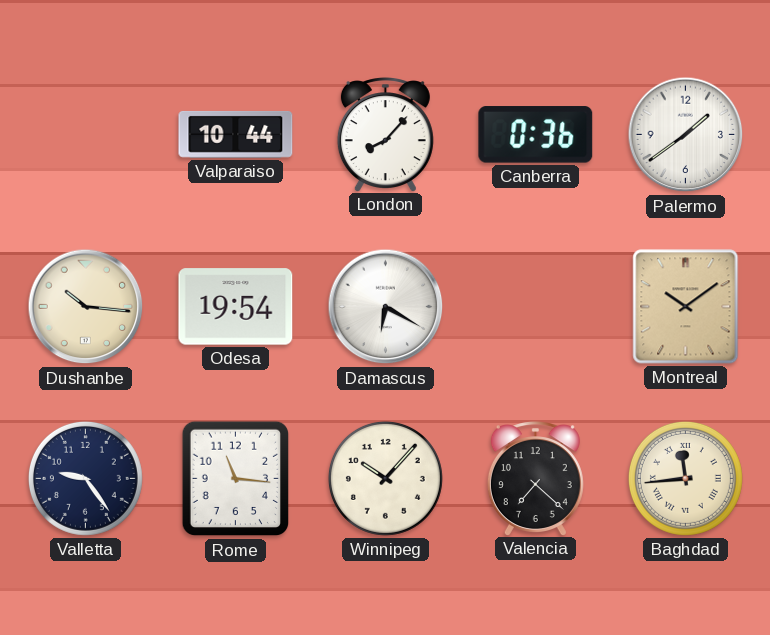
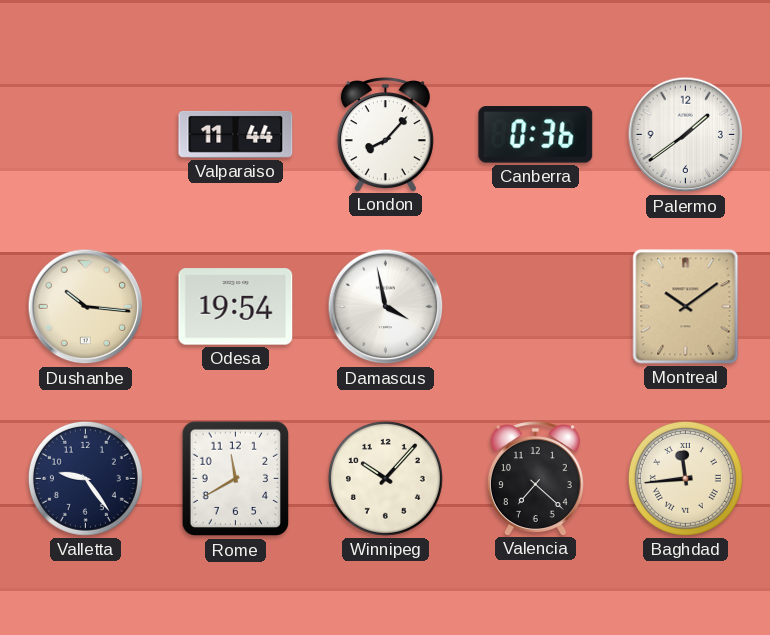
Valparaiso: 10:44 -> 11:44
Damascus: 6:20 -> 3:58
Rome: 11:16 -> 11:40
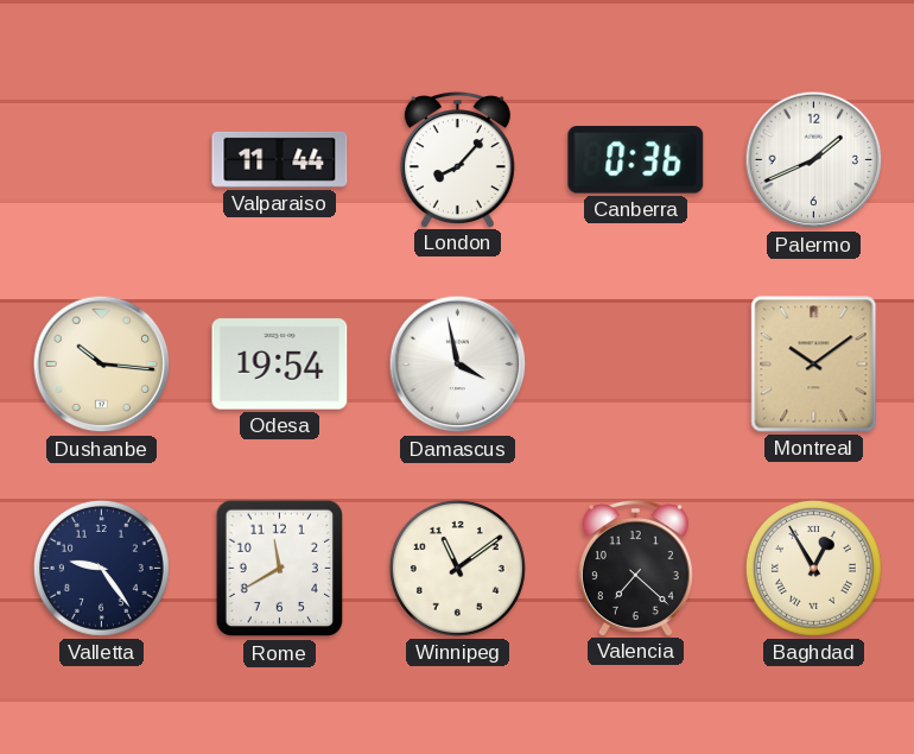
Palermo: 1:39 -> 1:41
Winnipeg: 10:07 -> 11:09
Baghdad: 11:44 -> 12:55
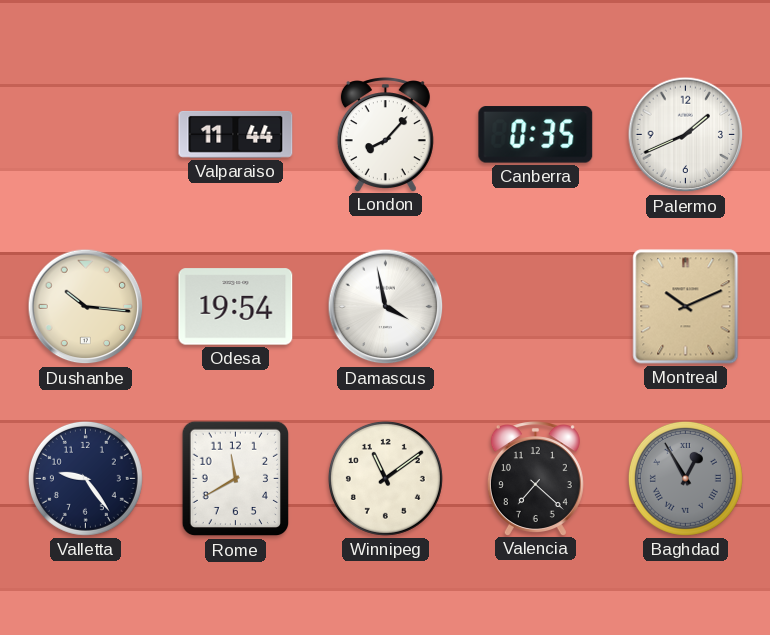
Canberra: 0:36 -> 0:35
Montreal: 10:09 -> 10:11
Baghdad dial: cream -> grey
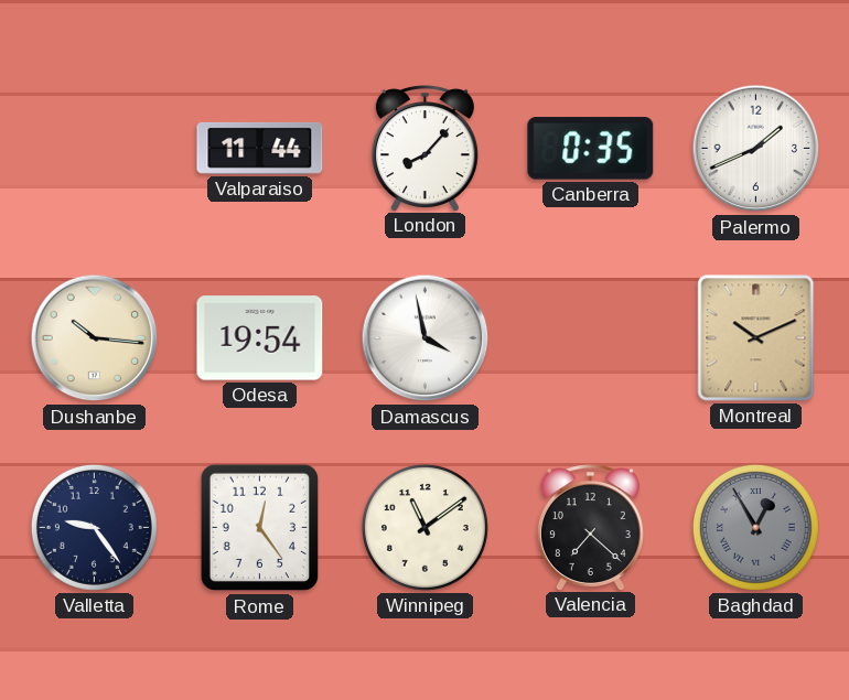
Rome: 11:40 -> 12:24
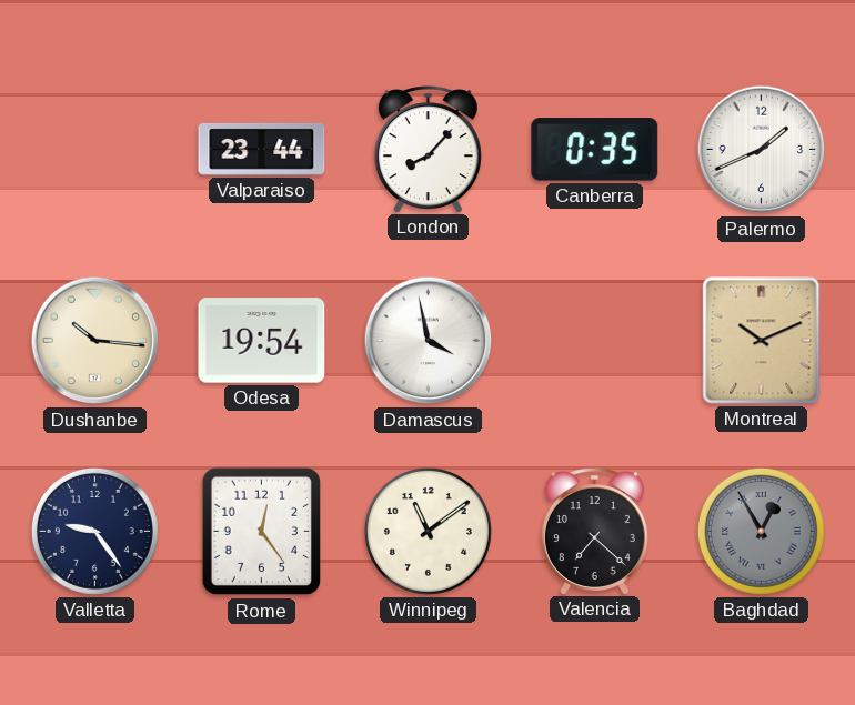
Valparaiso: 11:44 -> 23:44
